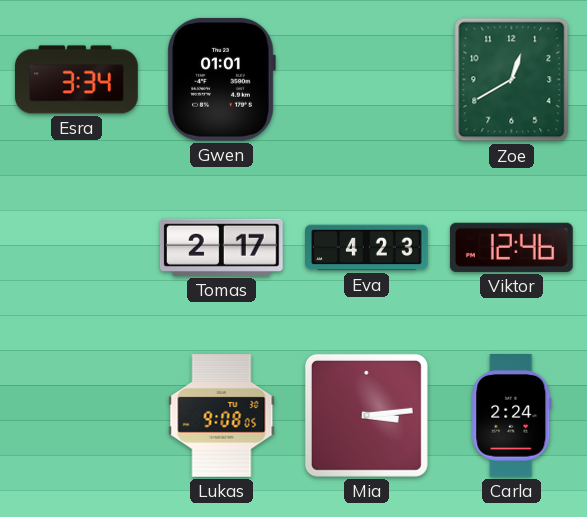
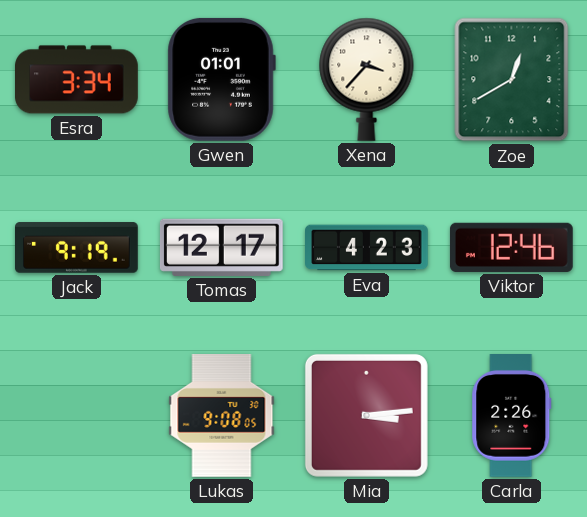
Xena: none -> 3:37
Jack: none -> 9:19
Tomas: 2:17 -> 12:17
Carla: 2:24 -> 2:26
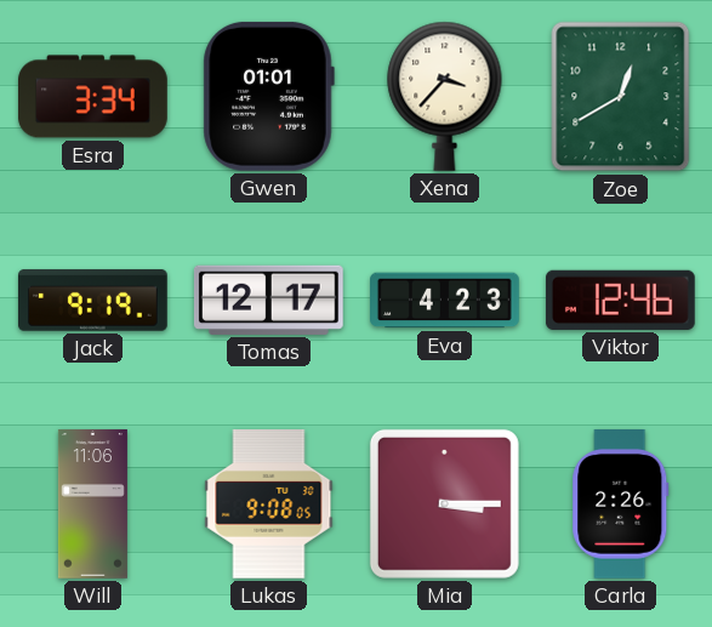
Will: none -> 11:06
Mia: 3:14 -> 3:15
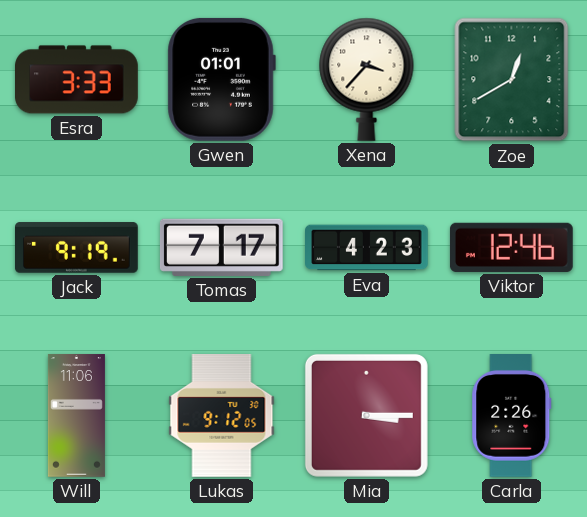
Esra: 3:34 -> 3:33
Tomas: 12:17 -> 7:17
Lukas: 9:08 -> 9:12
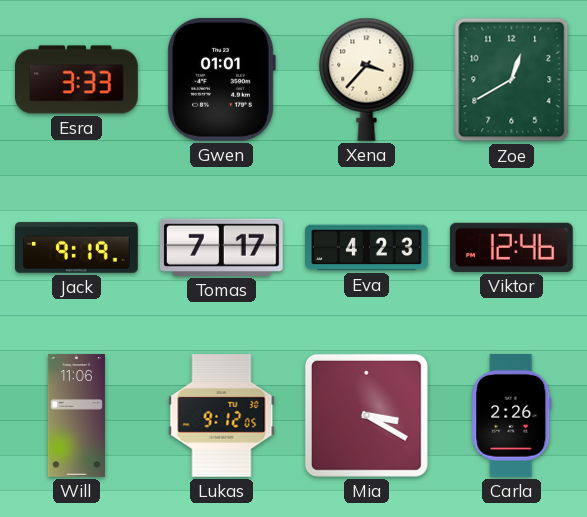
Mia: 3:15 -> 3:20
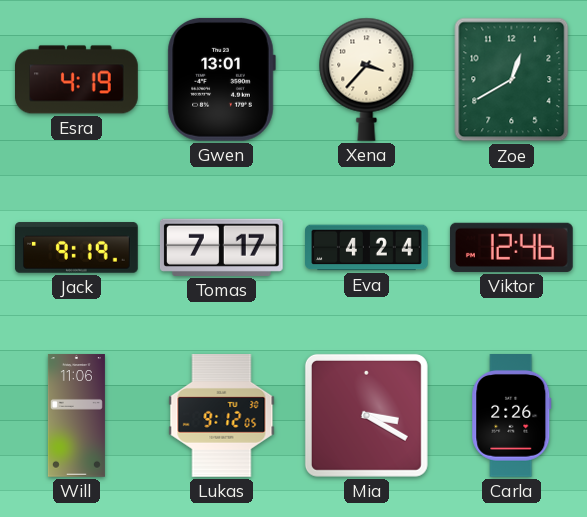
Esra: 3:33 -> 4:19
Gwen: 01:01 -> 13:01
Eva: 4:23 -> 4:24
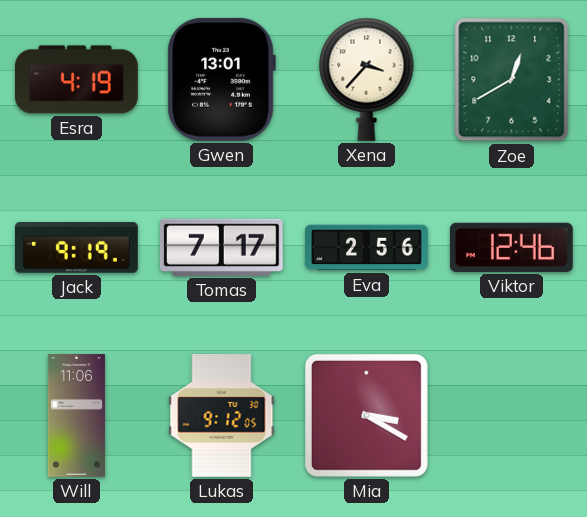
Eva: 4:24 -> 2:56
Carla: 2:26 -> none
